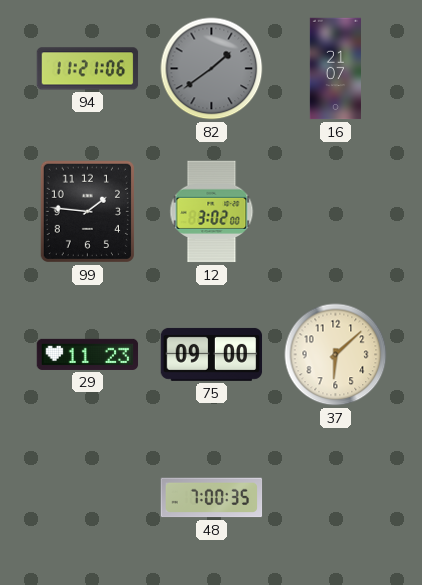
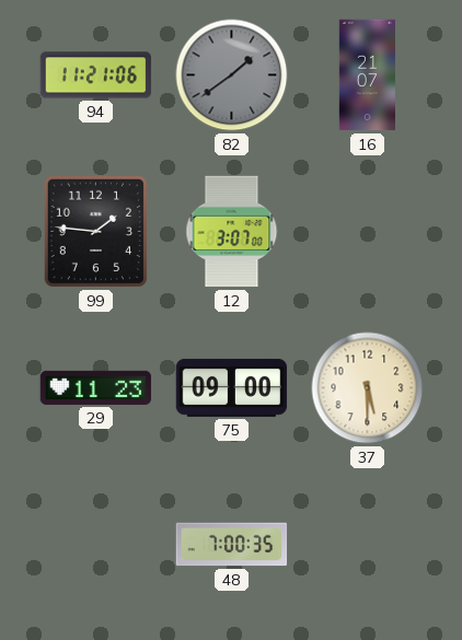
12: 3:02 -> 3:07
37: 6:08 -> 5:30
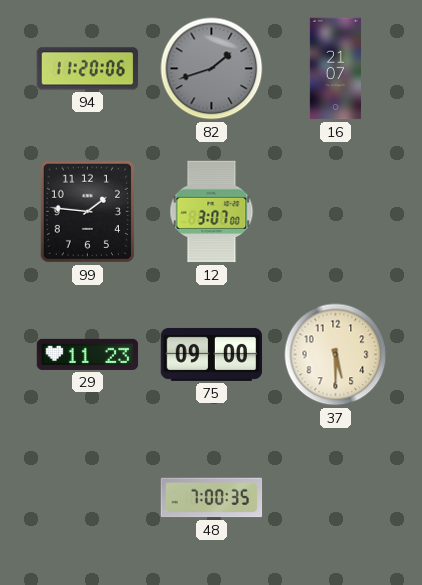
94: 11:21 -> 11:20
82: 1:39 -> 1:42
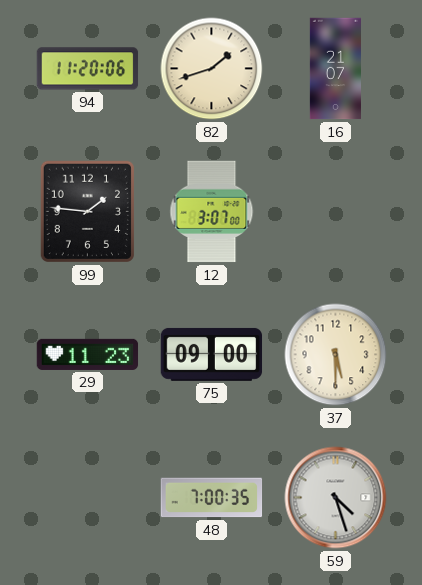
82 dial: grey -> cream
59: none -> 4:27
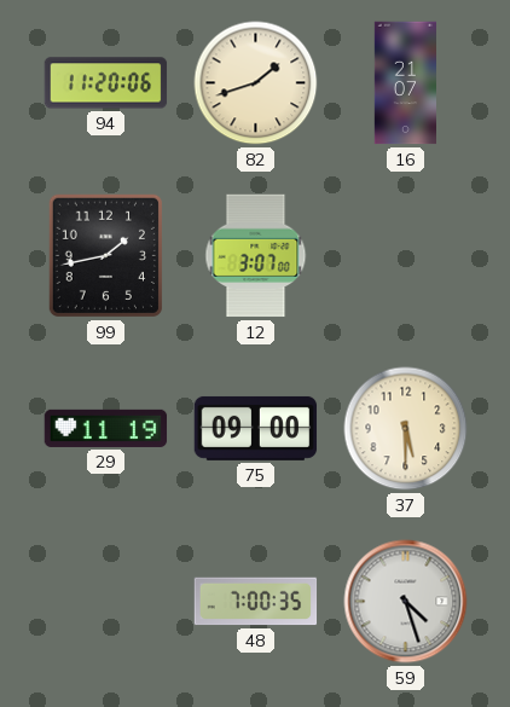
99: 1:46 -> 1:43
29: 11:23 -> 11:19
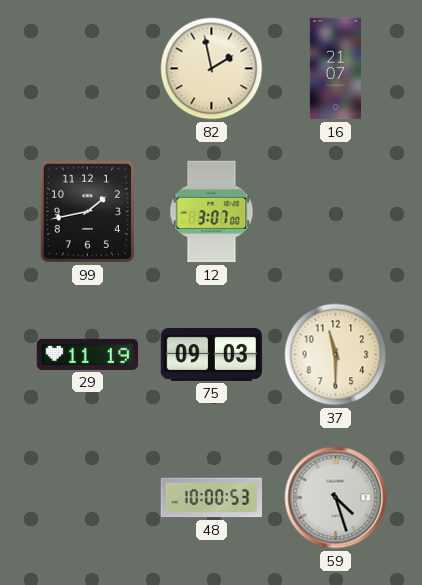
94: 11:20 -> none
82: 1:42 -> 1:58
75: 09:00 -> 09:03
37: 5:30 -> 11:30
48: 7:00 -> 10:00
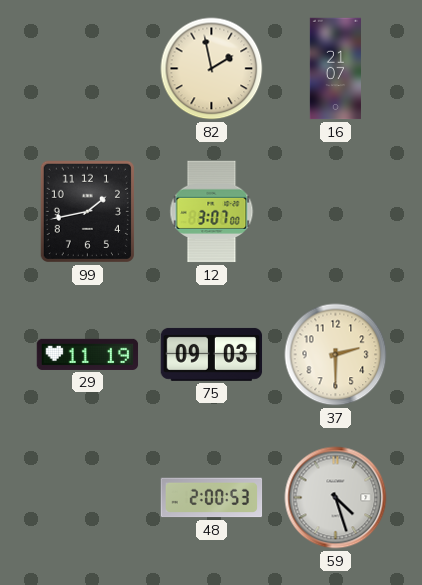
37: 11:30 -> 2:30
48: 10:00 -> 2:00
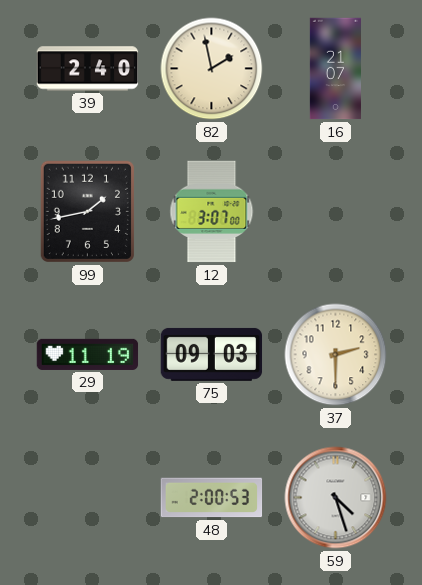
39: none -> 2:40
